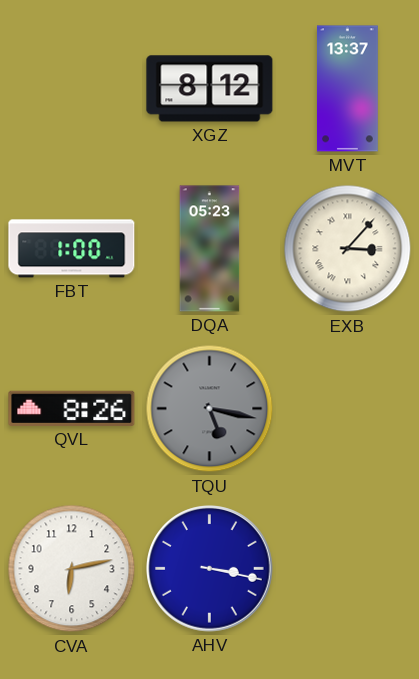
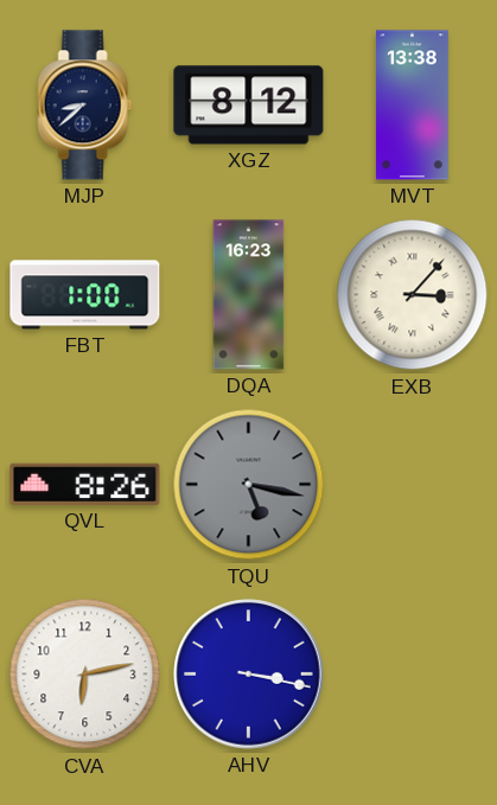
MJP: none -> 8:38
MVT: 13:37 -> 13:38
DQA: 05:23 -> 16:23
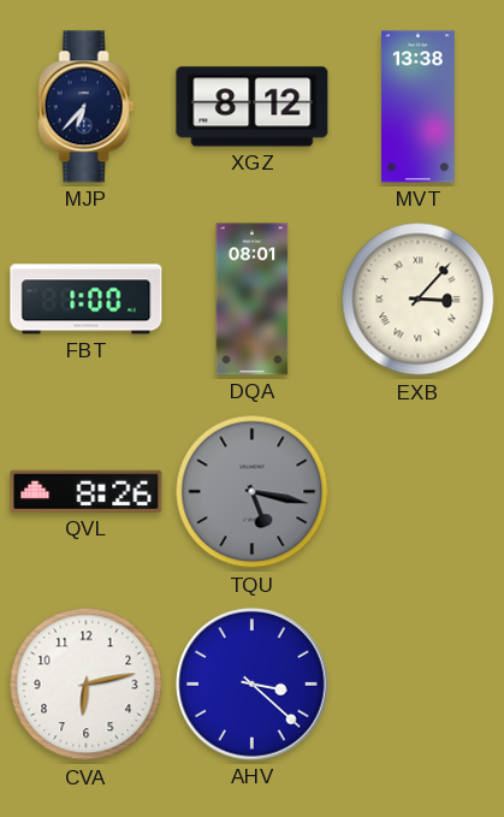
MJP: 8:38 -> 6:37
DQA: 16:23 -> 08:01
AHV: 3:17 -> 3:22
